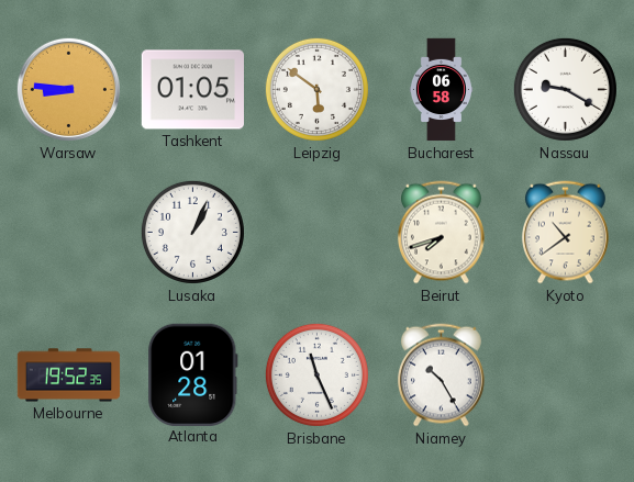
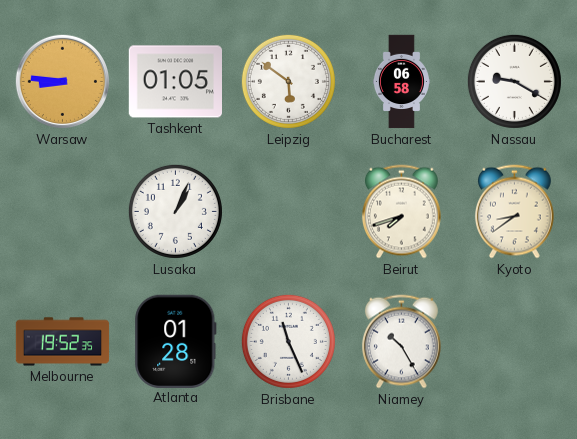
Kyoto: 10:39 -> 8:39
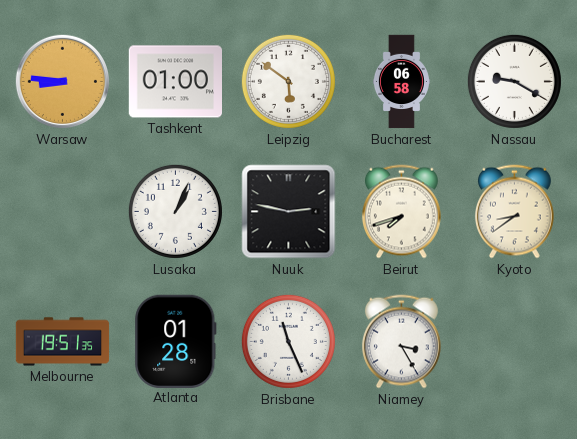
Tashkent: 01:05 -> 01:00
Nuuk: none -> 2:47
Melbourne: 19:52 -> 19:51
Niamey: 10:25 -> 3:25
